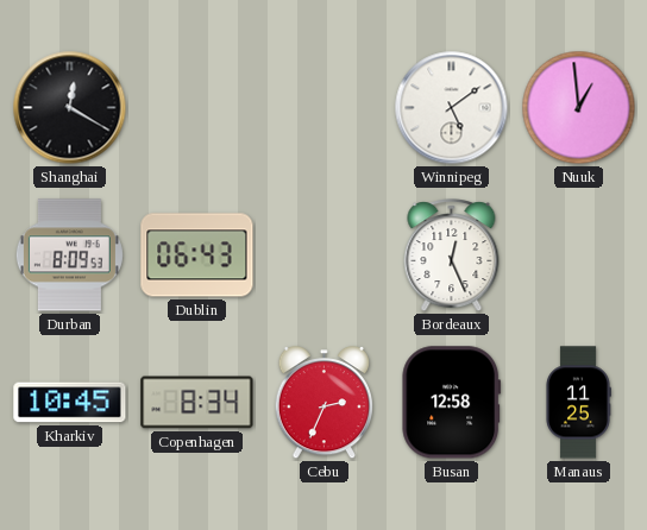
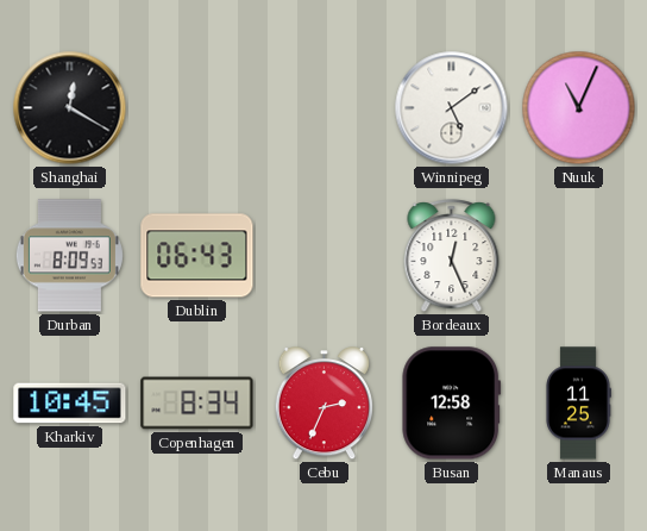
Nuuk: 12:59 -> 11:04
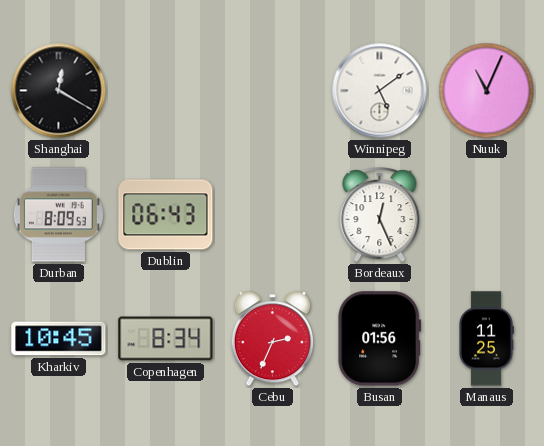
Busan: 12:58 -> 01:56
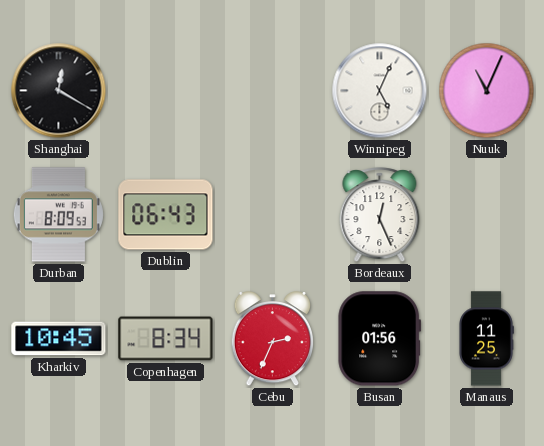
Winnipeg: 5:09 -> 5:04
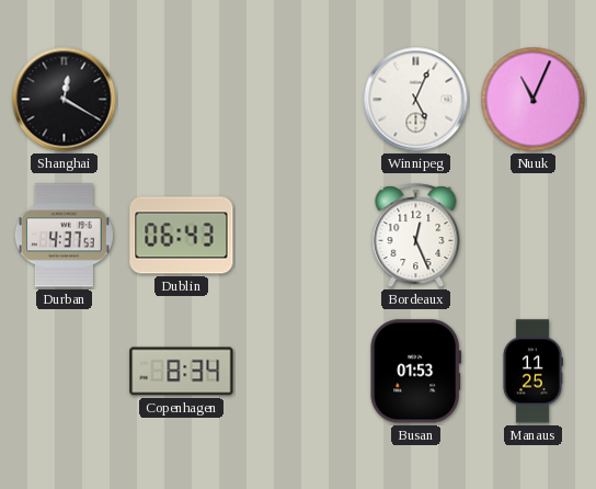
Durban: 8:09 -> 4:37
Kharkiv: 10:45 -> none
Cebu: 2:34 -> none
Busan: 01:56 -> 01:53
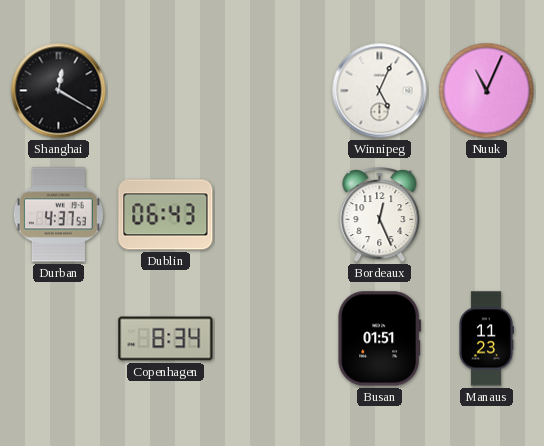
Busan: 01:53 -> 01:51
Manaus: 11:25 -> 11:23
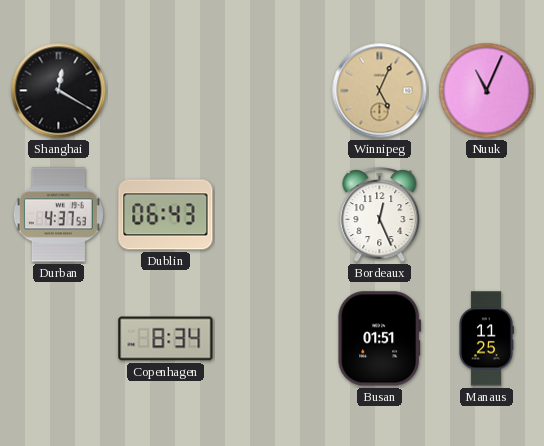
Winnipeg dial: white -> champagne
Manaus: 11:23 -> 11:25
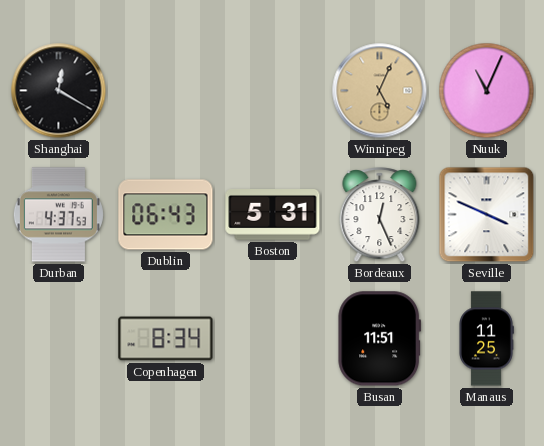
Boston: none -> 5:31
Seville: none -> 3:49
Busan: 01:51 -> 11:51
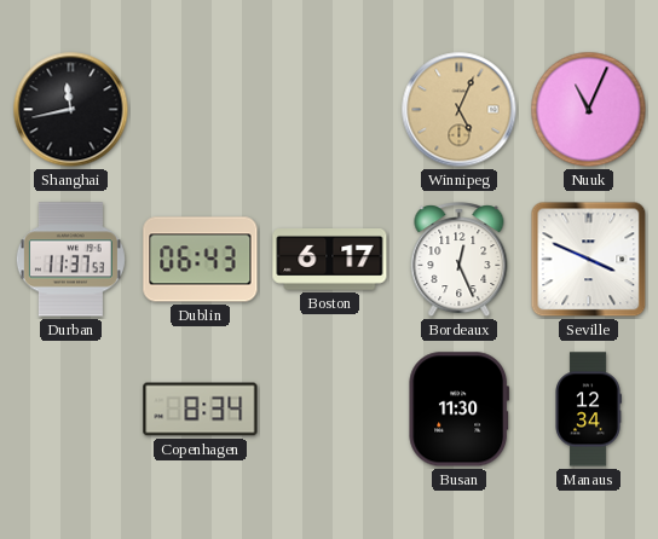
Shanghai: 12:20 -> 11:43
Durban: 4:37 -> 11:37
Boston: 5:31 -> 6:17
Busan: 11:51 -> 11:30
Manaus: 11:25 -> 12:34
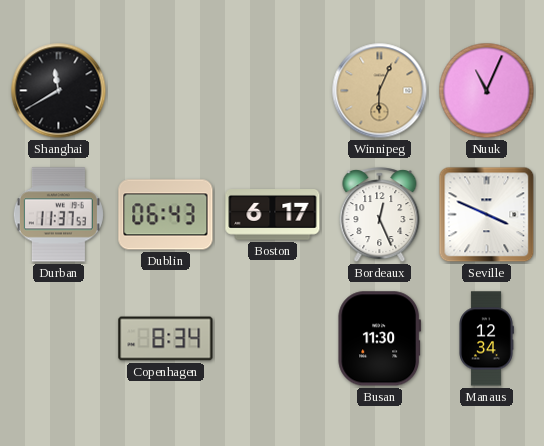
Shanghai: 11:43 -> 11:40
Winnipeg: 5:04 -> 6:04
